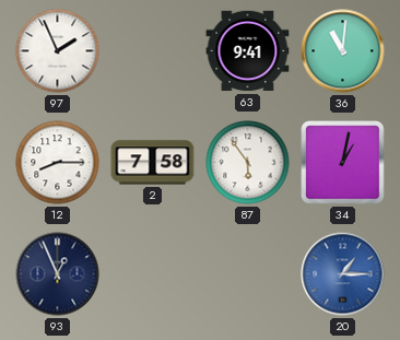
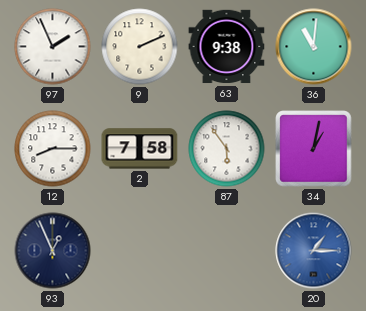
9: none -> 2:11
63: 9:41 -> 9:38
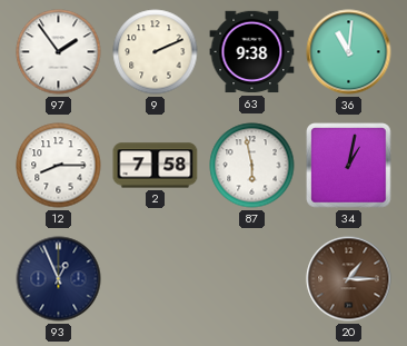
97: 1:56 -> 1:54
87: 5:54 -> 5:58
20 dial: blue -> brown
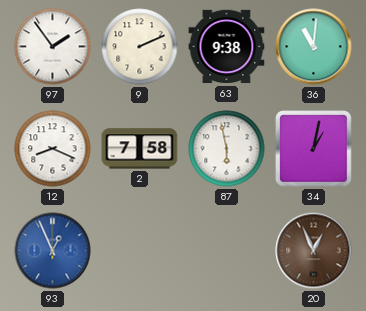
12: 8:15 -> 8:19
93 dial: navy -> blue
20: 1:15 -> 12:56
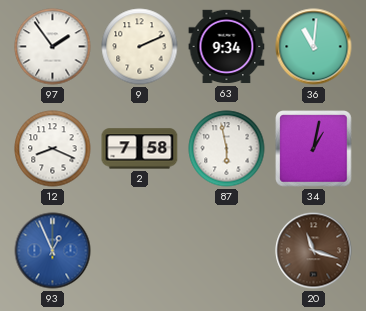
63: 9:38 -> 9:34
20: 12:56 -> 11:18
